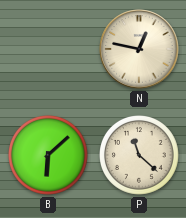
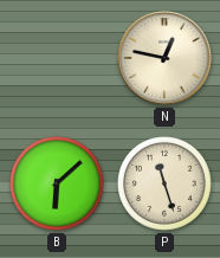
P: 11:22 -> 11:27
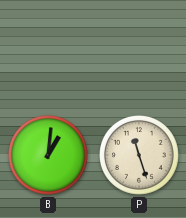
N: 12:47 -> none
B: 6:08 -> 1:01
